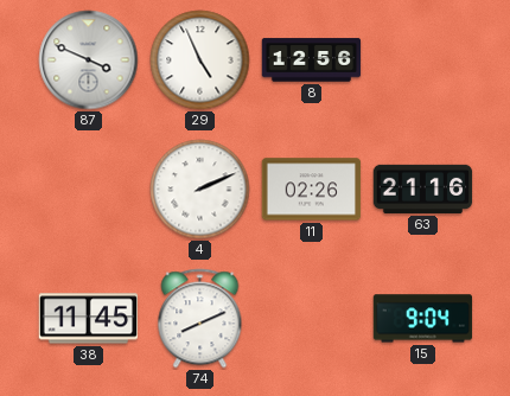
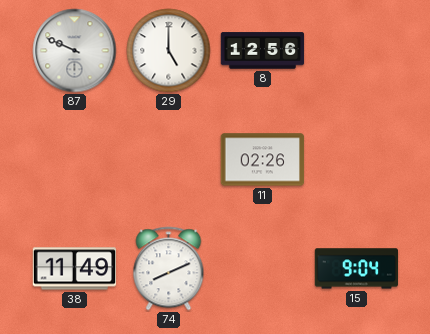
87: 3:49 -> 9:49
29: 4:56 -> 5:00
4: 2:11 -> none
63: 21:16 -> none
38: 11:45 -> 11:49
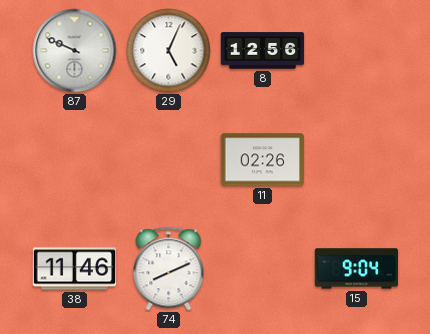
29: 5:00 -> 5:04
38: 11:49 -> 11:46
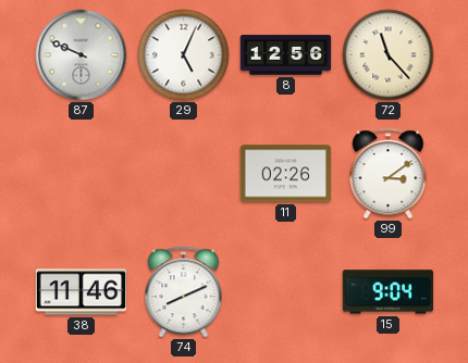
72: none -> 11:23
99: none -> 3:09
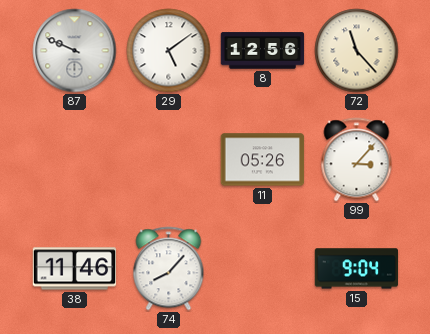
29: 5:04 -> 5:09
11: 02:26 -> 05:26
99: 3:09 -> 3:07
74: 8:11 -> 8:07
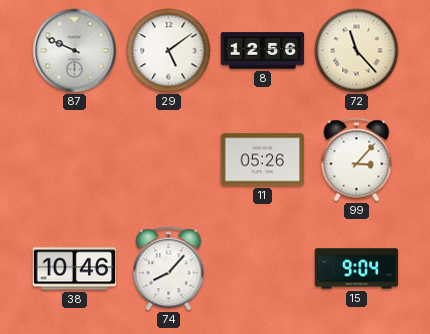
38: 11:46 -> 10:46
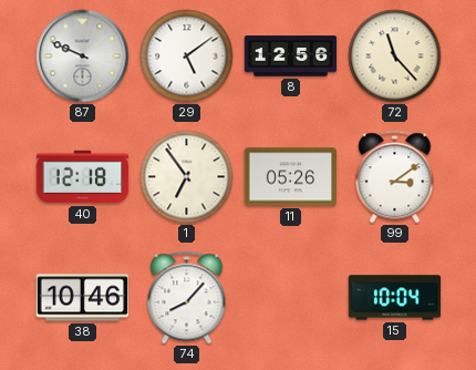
40: none -> 12:18
1: none -> 6:54
99: 3:07 -> 3:09
15: 9:04 -> 10:04
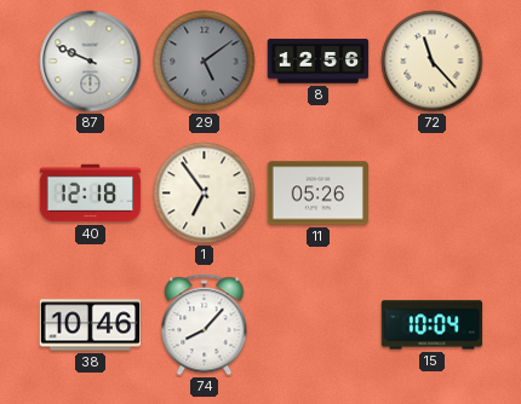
29 dial: white -> grey
99: 3:09 -> none
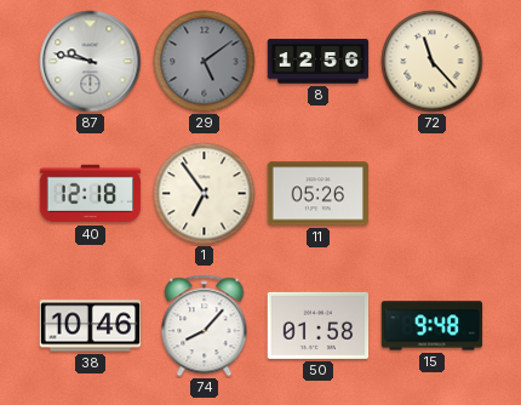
87: 9:49 -> 9:47
50: none -> 01:58
15: 10:04 -> 9:48
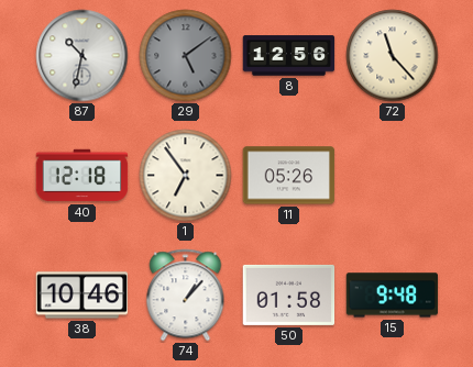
87: 9:47 -> 10:32
74: 8:07 -> 1:07
